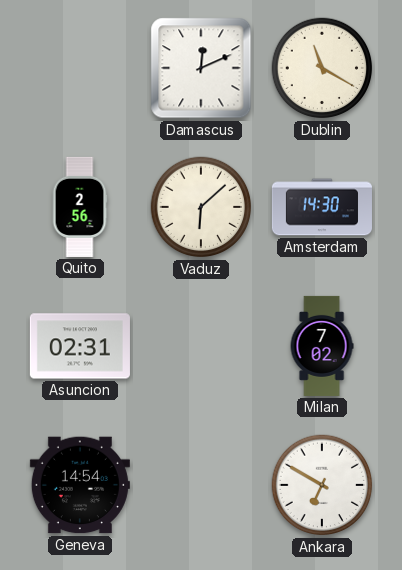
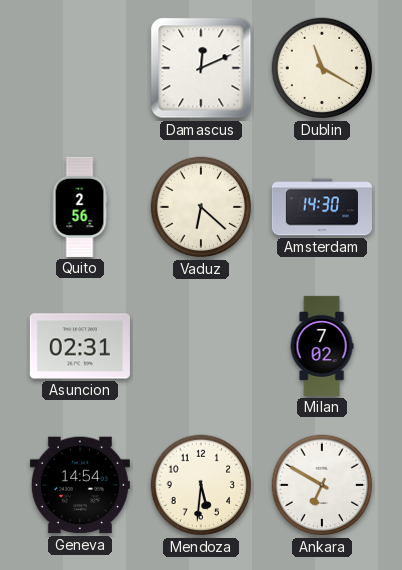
Vaduz: 6:08 -> 6:22
Mendoza: none -> 5:31
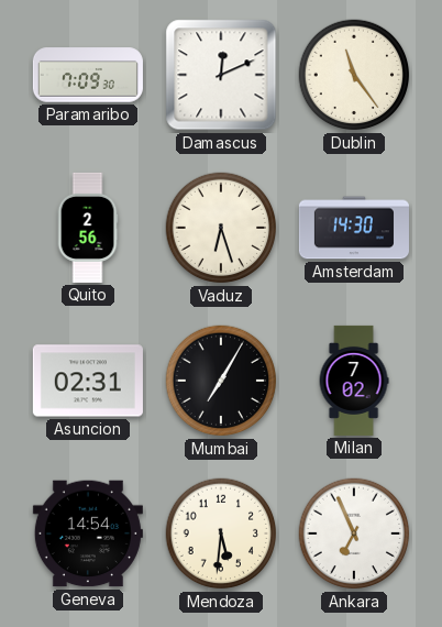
Paramaribo: none -> 7:09
Dublin: 11:20 -> 11:24
Vaduz: 6:22 -> 6:27
Mumbai: none -> 7:05
Ankara: 6:50 -> 6:56
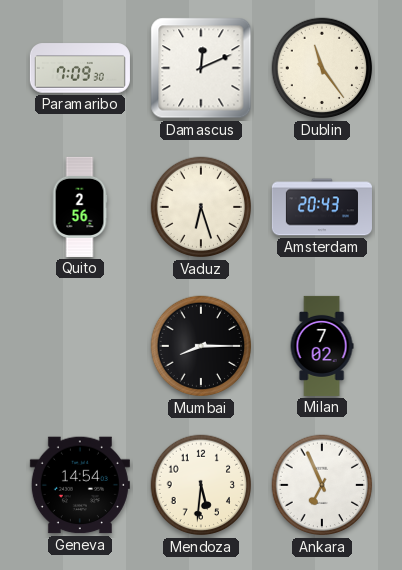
Amsterdam: 14:30 -> 20:43
Asuncion: 02:31 -> none
Mumbai: 7:05 -> 8:15
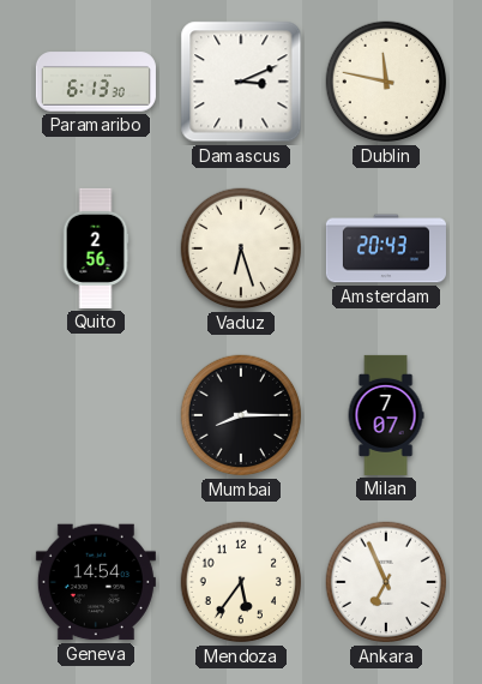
Paramaribo: 7:09 -> 6:13
Damascus: 12:11 -> 3:11
Dublin: 11:24 -> 11:47
Milan: 7:02 -> 7:07
Mendoza: 5:31 -> 5:36
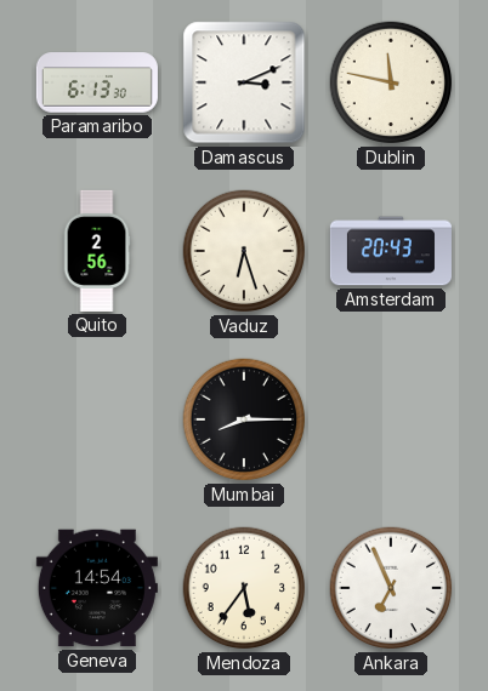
Milan: 7:07 -> none
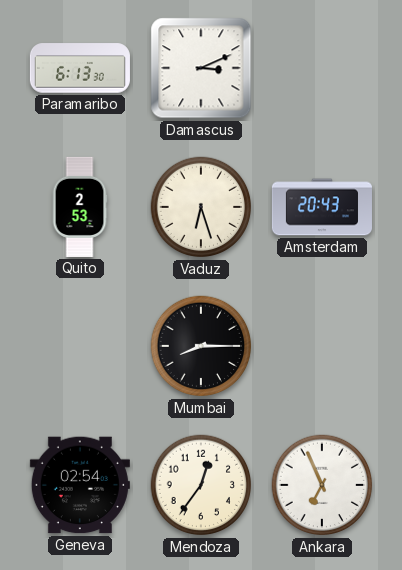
Dublin: 11:47 -> none
Quito: 2:56 -> 2:53
Geneva: 14:54 -> 02:54
Mendoza: 5:36 -> 12:36
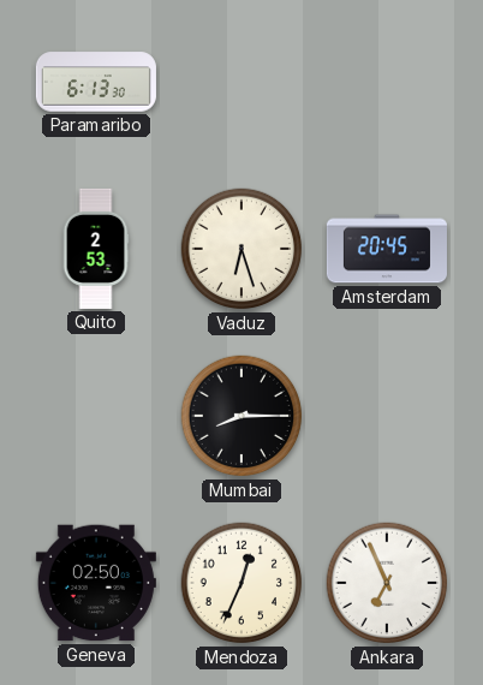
Damascus: 3:11 -> none
Amsterdam: 20:43 -> 20:45
Geneva: 02:54 -> 02:50
Mendoza: 12:36 -> 12:34
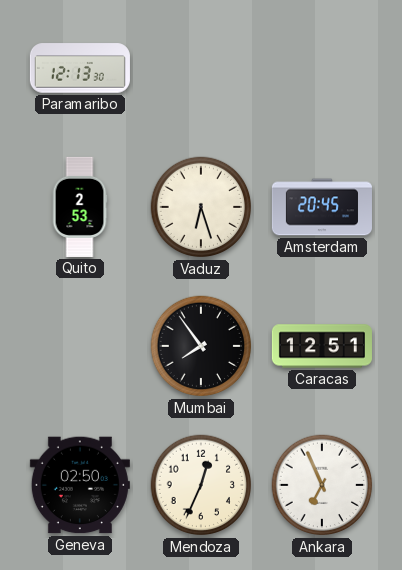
Paramaribo: 6:13 -> 12:13
Mumbai: 8:15 -> 7:54
Caracas: none -> 12:51
